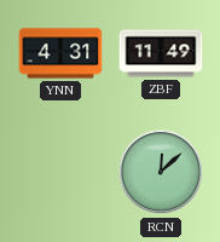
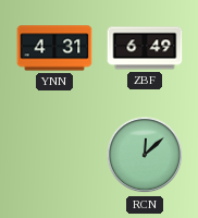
ZBF: 11:49 -> 6:49
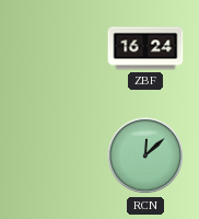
YNN: 4:31 -> none
ZBF: 6:49 -> 16:24
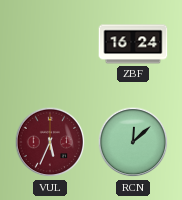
VUL: none -> 5:34
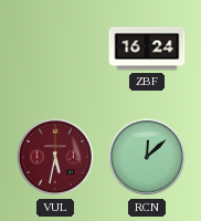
VUL: 5:34 -> 5:32
